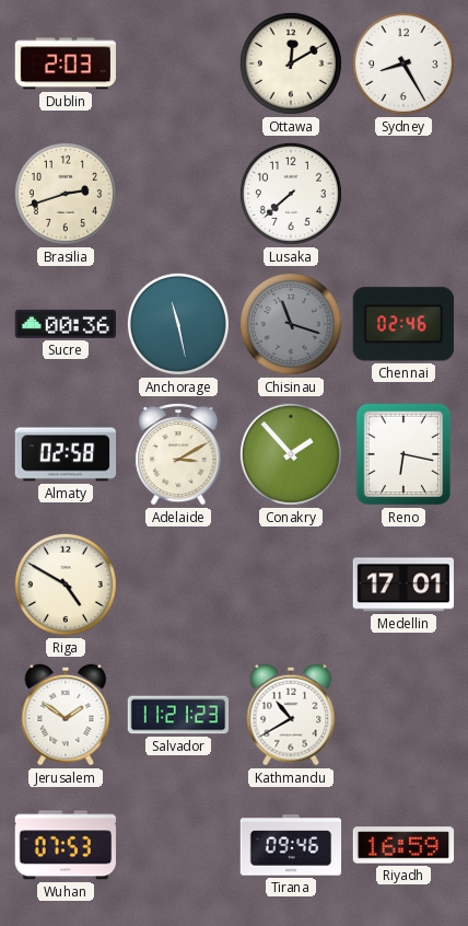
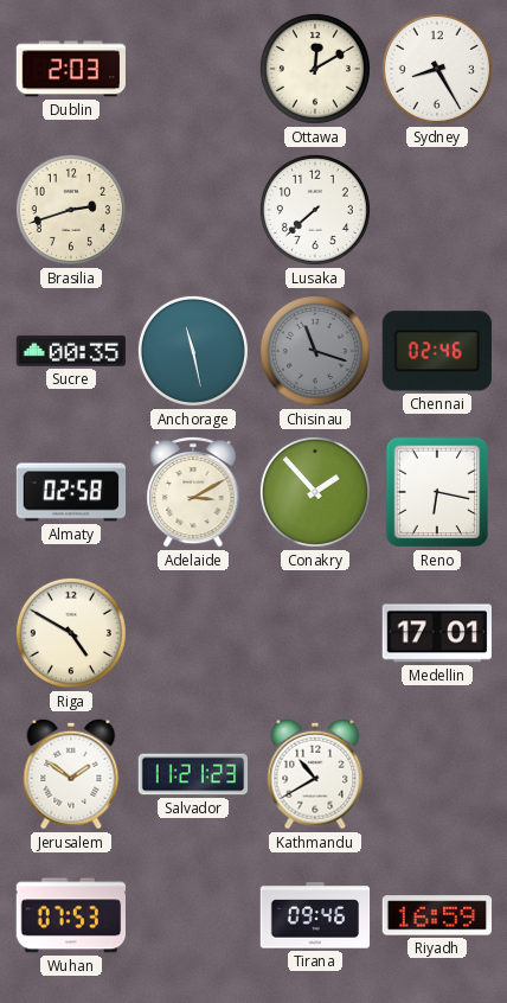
Sucre: 00:36 -> 00:35
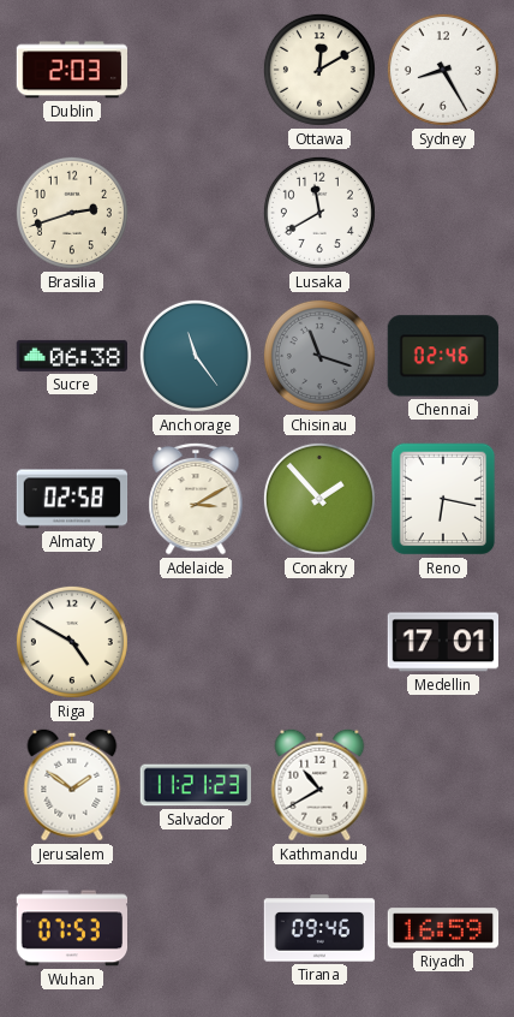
Lusaka: 7:38 -> 11:40
Sucre: 00:35 -> 06:38
Anchorage: 11:28 -> 11:24
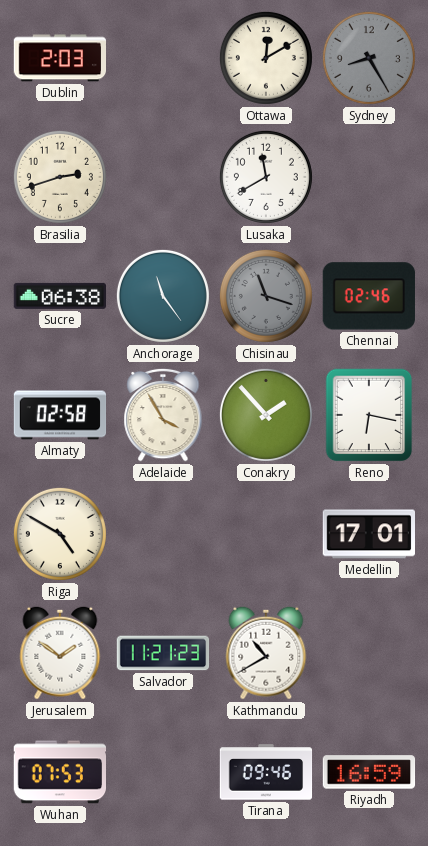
Sydney dial: white -> grey
Adelaide: 3:10 -> 3:55
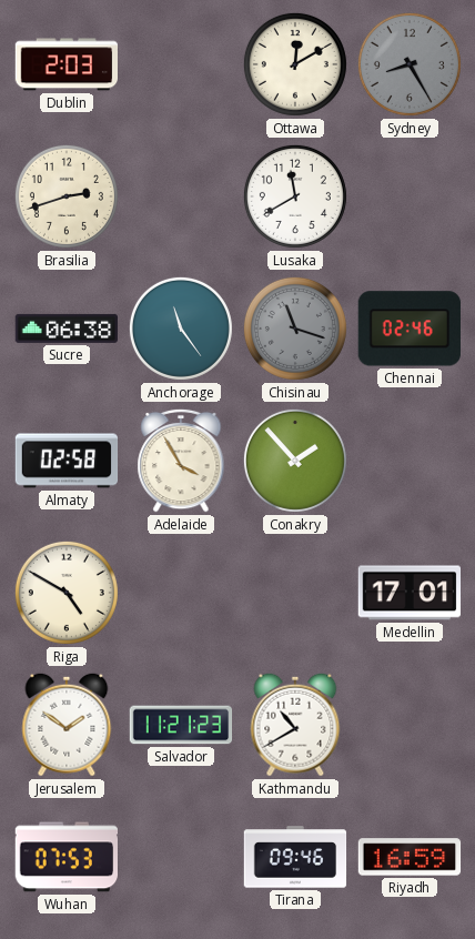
Reno: 6:17 -> none
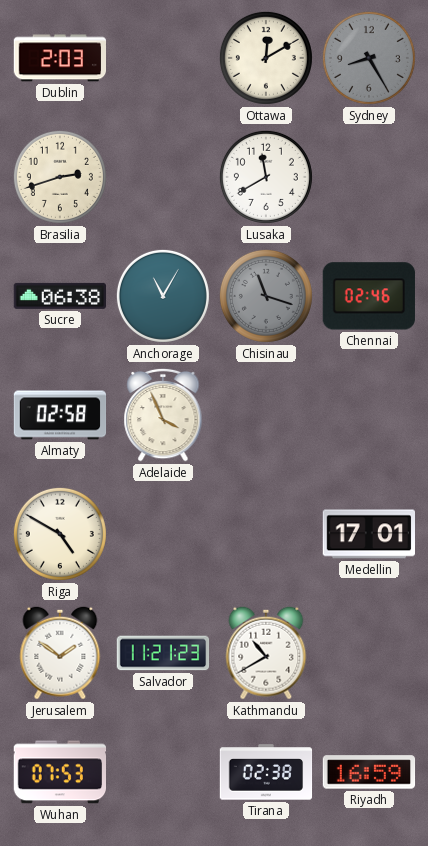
Anchorage: 11:24 -> 11:05
Adelaide: 3:55 -> 3:56
Conakry: 1:53 -> none
Tirana: 09:46 -> 02:38
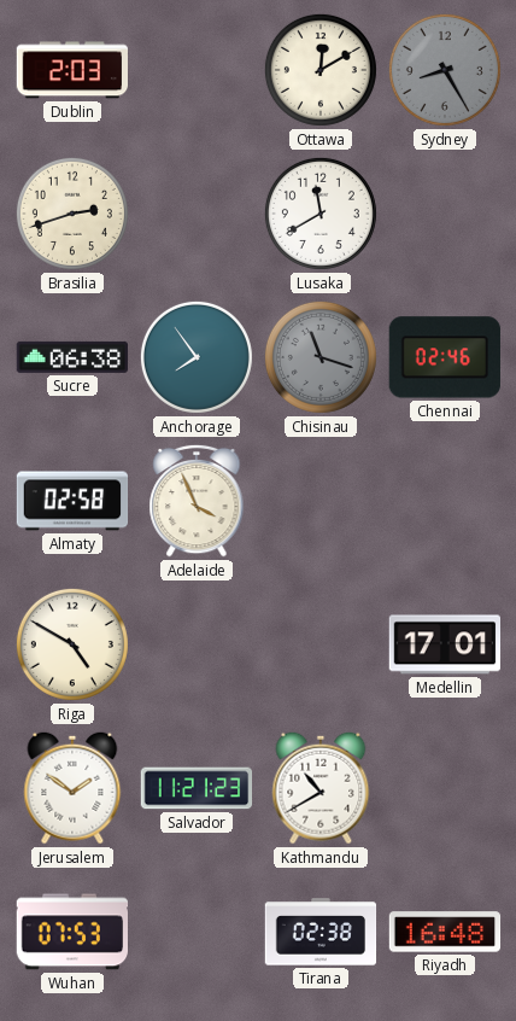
Anchorage: 11:05 -> 7:54
Riyadh: 16:59 -> 16:48
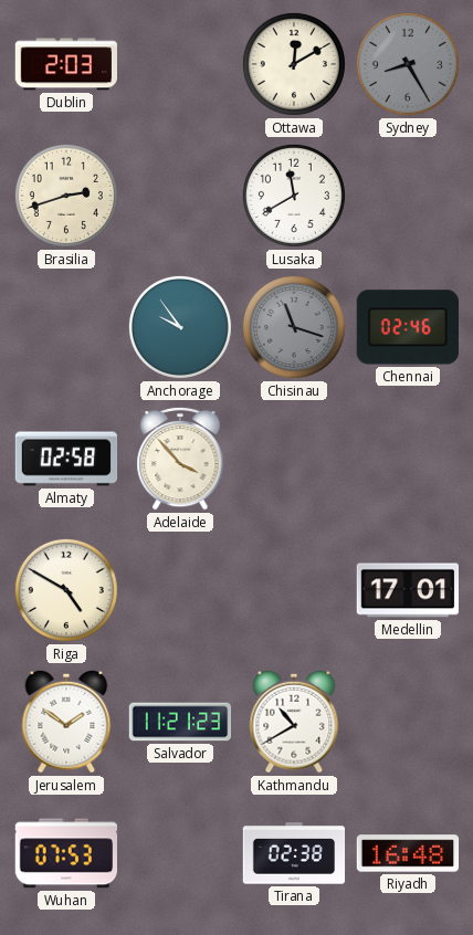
Sucre: 06:38 -> none
Anchorage: 7:54 -> 9:54
Adelaide: 3:56 -> 3:53
